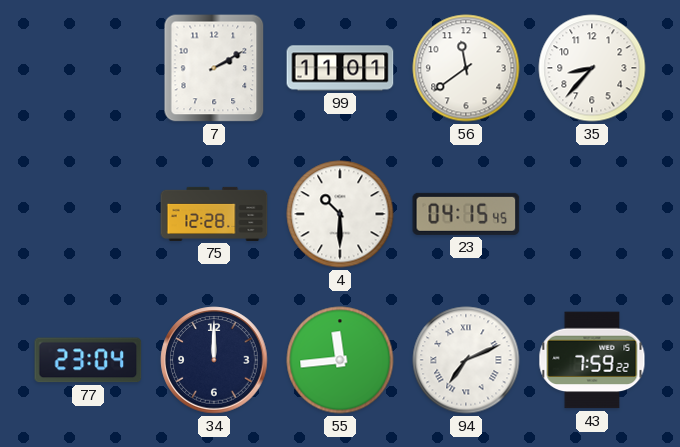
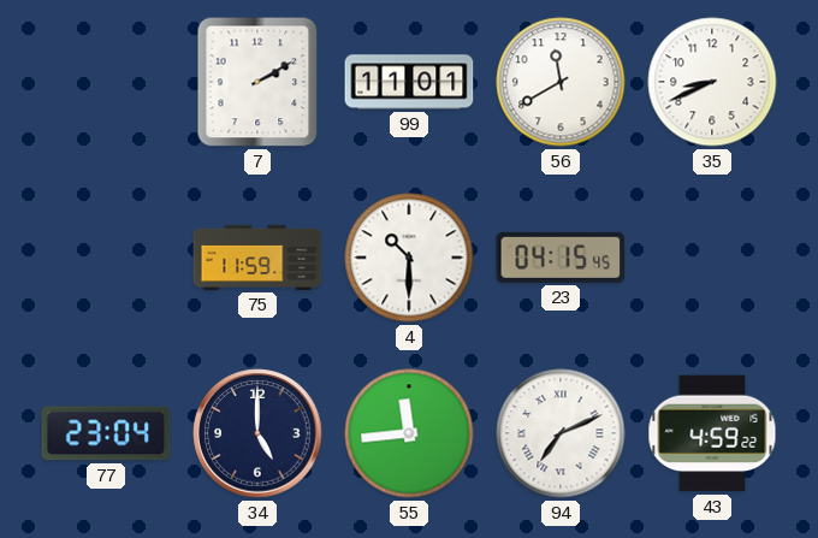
56: 11:39 -> 11:40
35: 8:37 -> 8:41
75: 12:28 -> 11:59
34: 12:00 -> 5:00
43: 7:59 -> 4:59
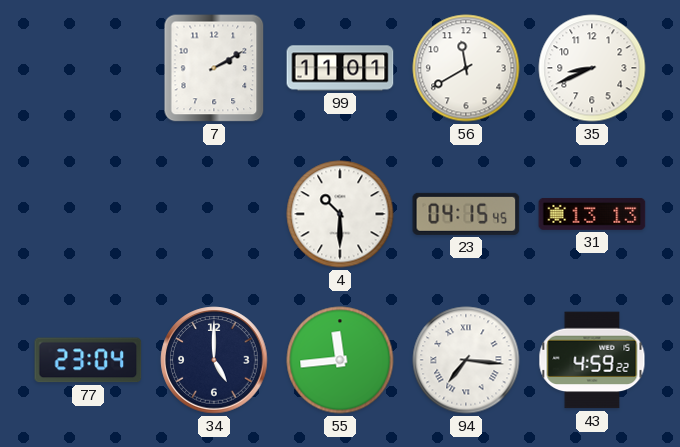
75: 11:59 -> none
31: none -> 13:13
94: 7:11 -> 7:16
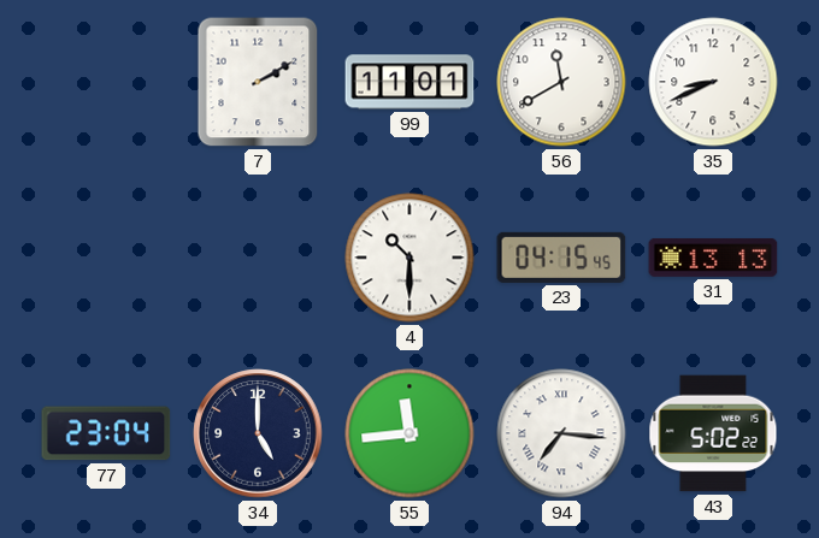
43: 4:59 -> 5:02
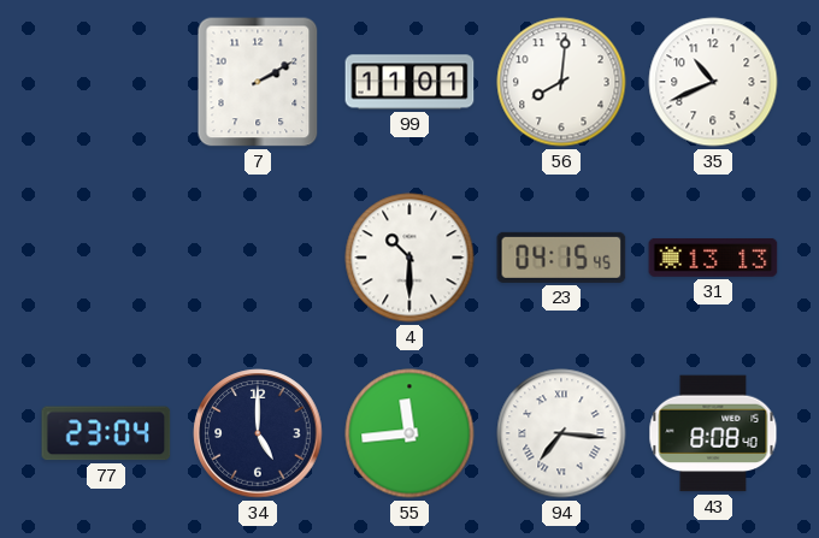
56: 11:40 -> 8:01
35: 8:41 -> 10:41
43: 5:02 -> 8:08
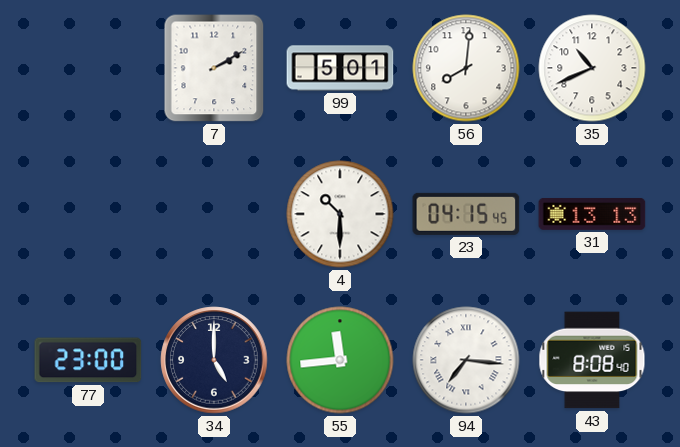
99: 11:01 -> 5:01
77: 23:04 -> 23:00
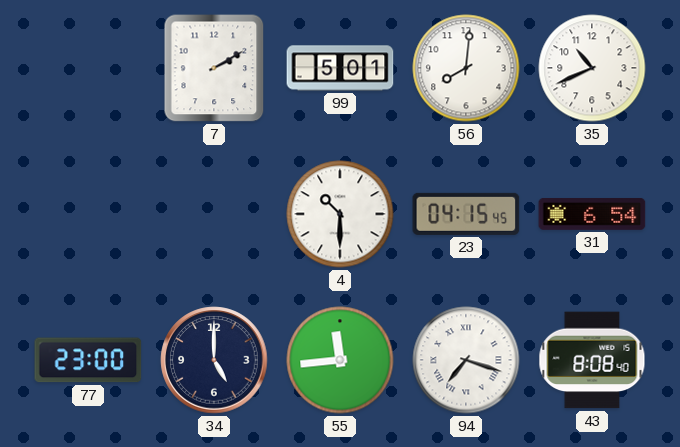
31: 13:13 -> 6:54
94: 7:16 -> 7:18
